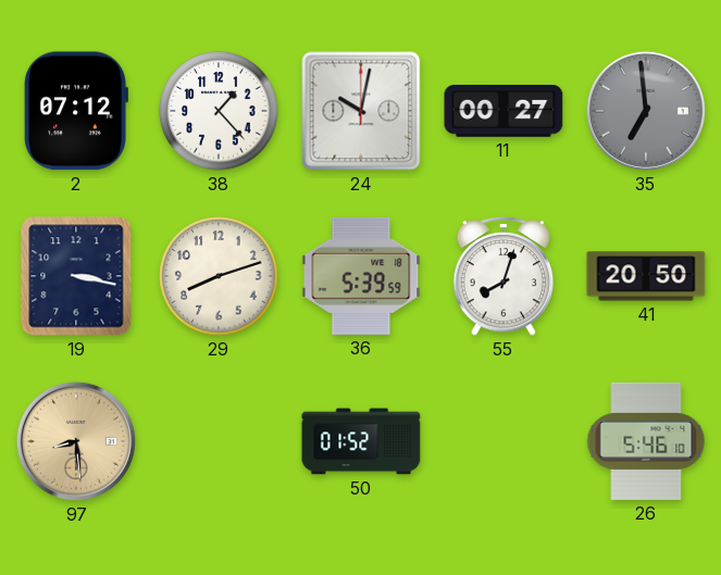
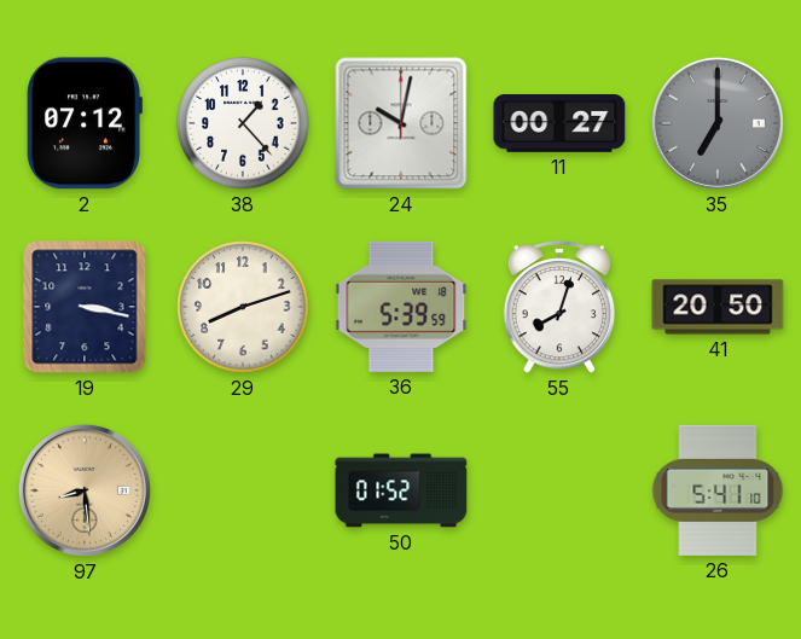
35: 6:59 -> 7:00
26: 5:46 -> 5:41
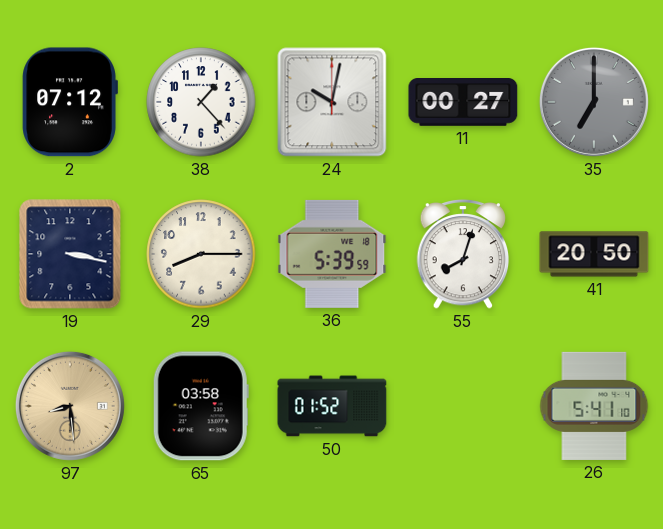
29: 8:12 -> 8:15
65: none -> 03:58
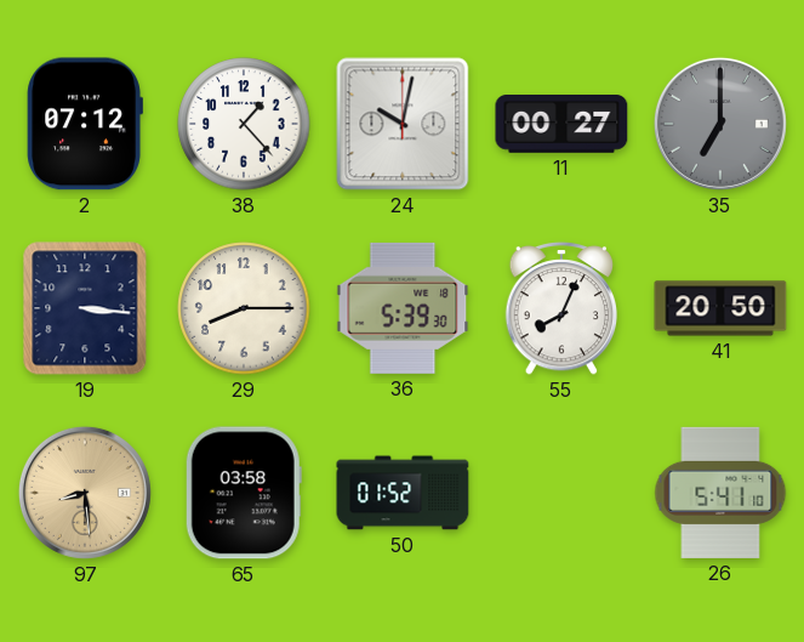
19: 3:17 -> 3:16
36: 5:39:59 -> 5:39:30
55: 8:03 -> 8:04
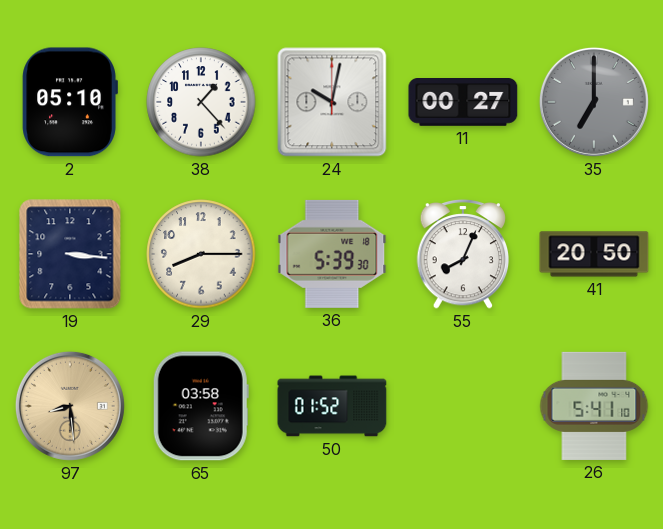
2: 07:12 -> 05:10
